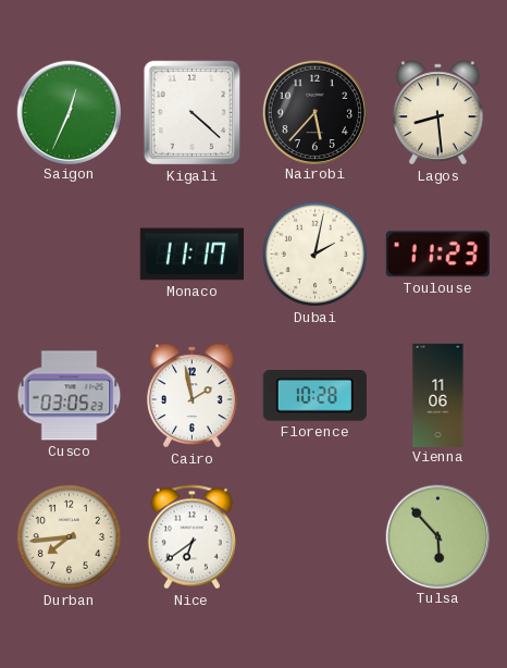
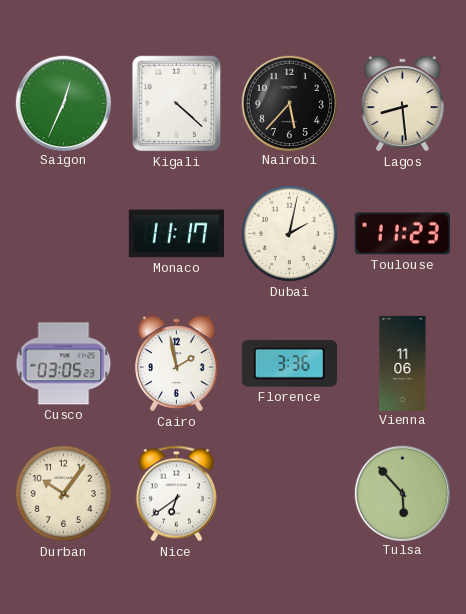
Florence: 10:28 -> 3:36
Durban: 7:44 -> 10:06
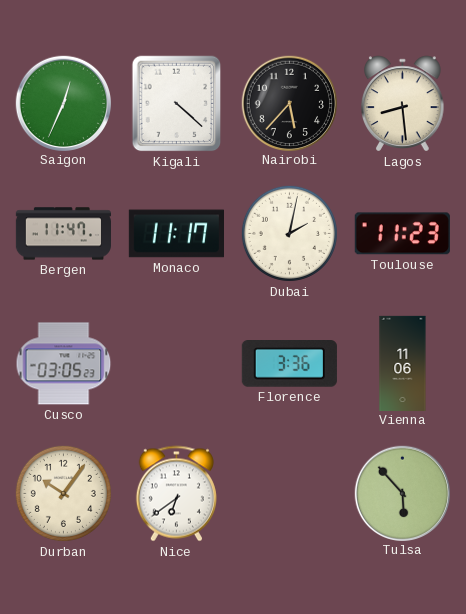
Bergen: none -> 11:47
Cairo: 1:58 -> none
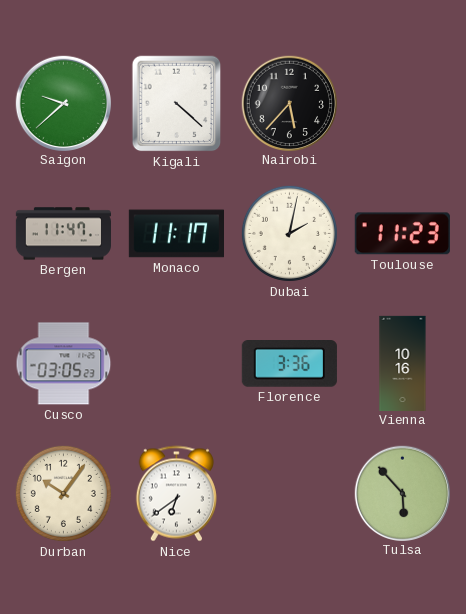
Saigon: 12:34 -> 9:38
Lagos: 8:29 -> none
Vienna: 11:06 -> 10:16
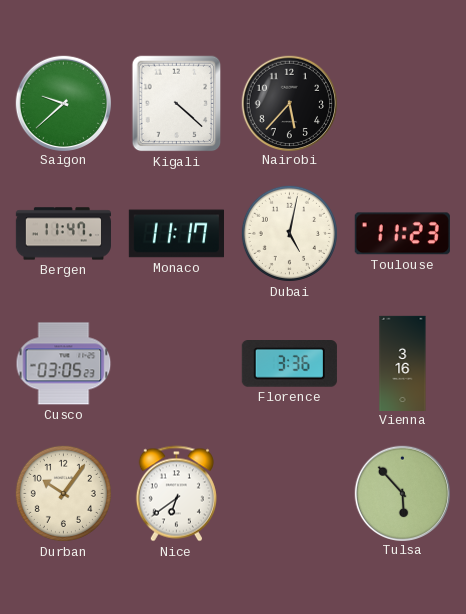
Dubai: 2:02 -> 5:02
Vienna: 10:16 -> 3:16
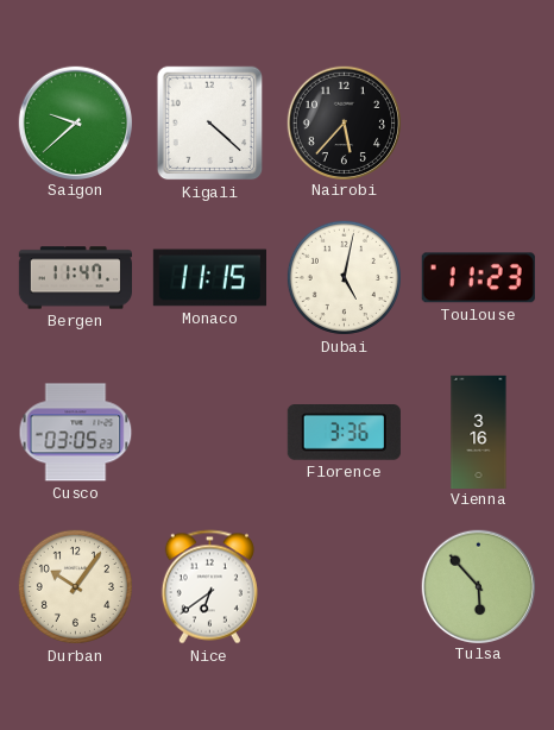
Monaco: 11:17 -> 11:15
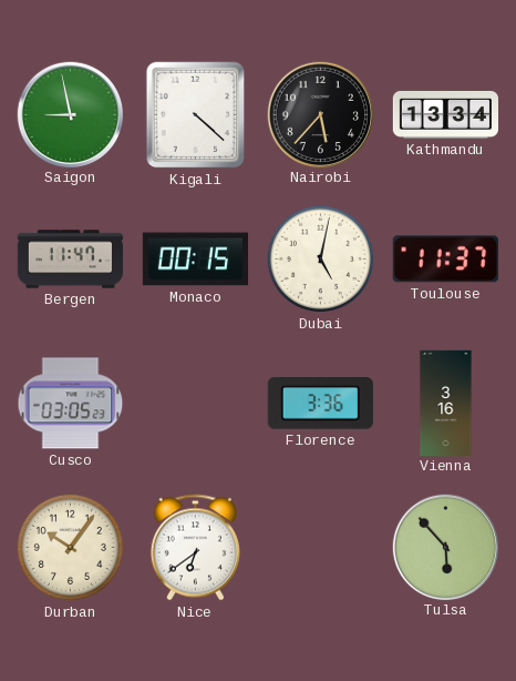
Saigon: 9:38 -> 8:58
Kathmandu: none -> 13:34
Monaco: 11:15 -> 00:15
Toulouse: 11:23 -> 11:37
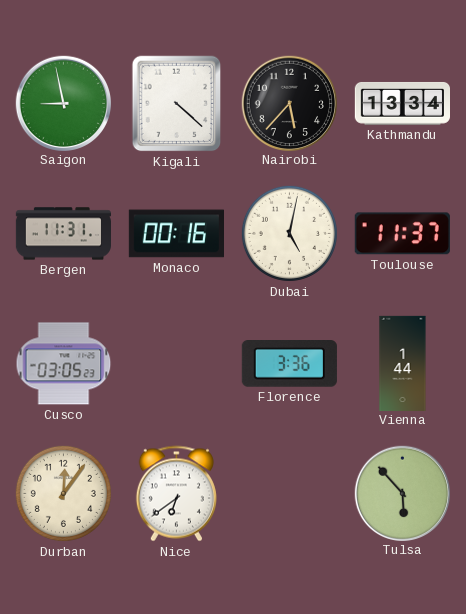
Bergen: 11:47 -> 11:31
Monaco: 00:15 -> 00:16
Vienna: 3:16 -> 1:44
Durban: 10:06 -> 12:06
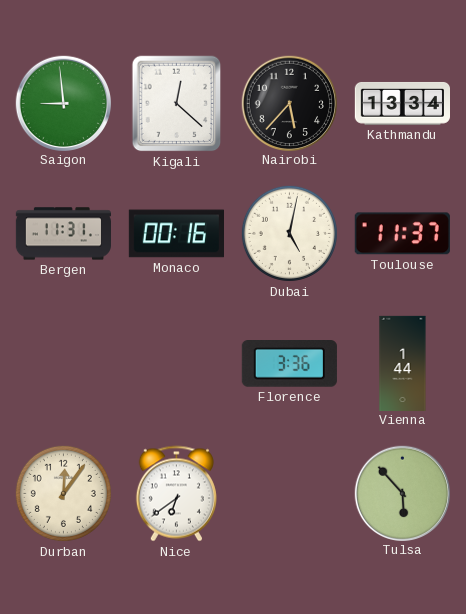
Saigon: 8:58 -> 8:59
Kigali: 4:22 -> 12:22
Cusco: 03:05 -> none
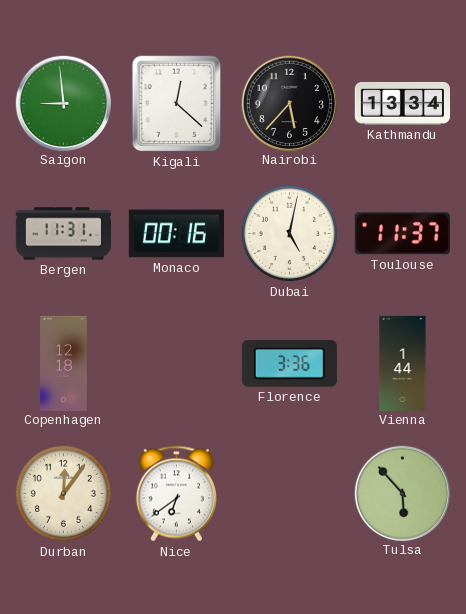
Copenhagen: none -> 12:18
